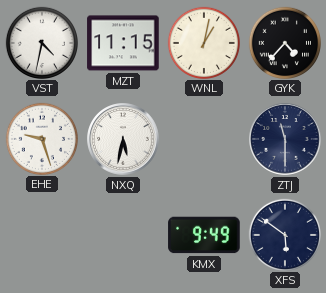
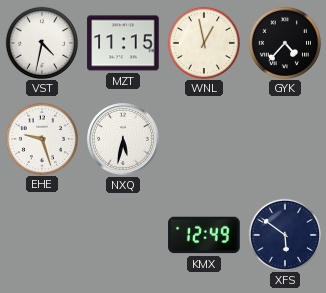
WNL: 1:02 -> 12:58
ZTJ: 11:30 -> none
KMX: 9:49 -> 12:49
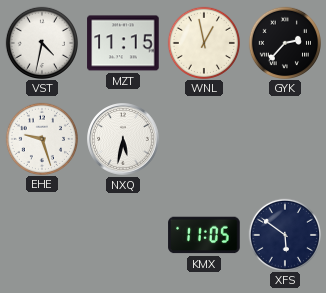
GYK: 4:37 -> 2:37
KMX: 12:49 -> 11:05
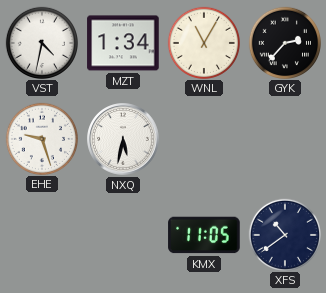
MZT: 11:15 -> 1:34
WNL: 12:58 -> 11:05
XFS: 5:51 -> 10:39
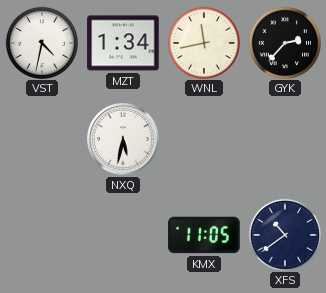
WNL: 11:05 -> 11:43
EHE: 9:27 -> none
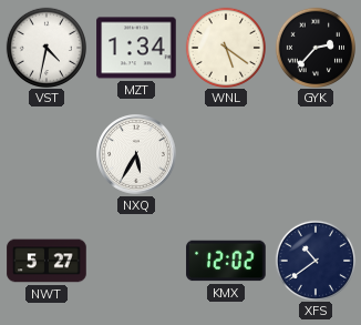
WNL: 11:43 -> 5:21
NXQ: 5:32 -> 5:35
NWT: none -> 5:27
KMX: 11:05 -> 12:02
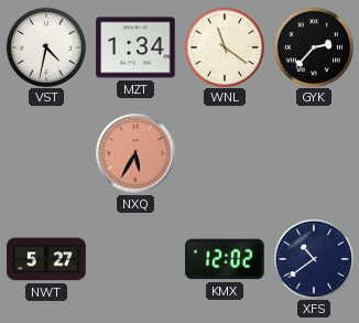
WNL: 5:21 -> 11:21
NXQ dial: white -> salmon
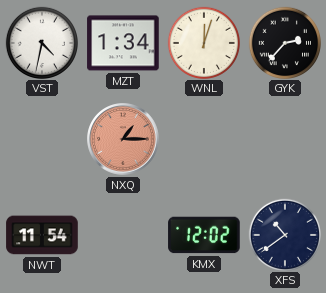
WNL: 11:21 -> 12:03
NXQ: 5:35 -> 1:15
NWT: 5:27 -> 11:54
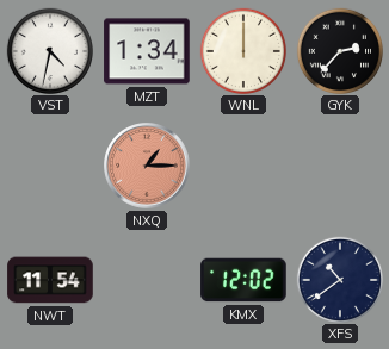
WNL: 12:03 -> 12:00
